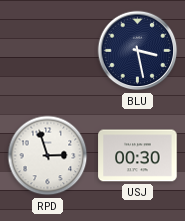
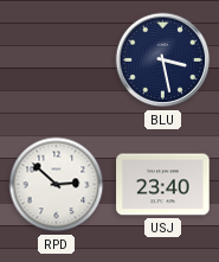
RPD: 2:57 -> 2:52
USJ: 00:30 -> 23:40
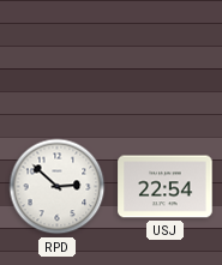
BLU: 3:28 -> none
USJ: 23:40 -> 22:54
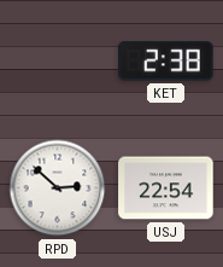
KET: none -> 2:38
